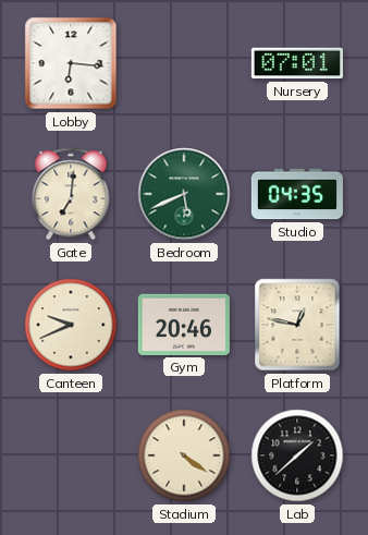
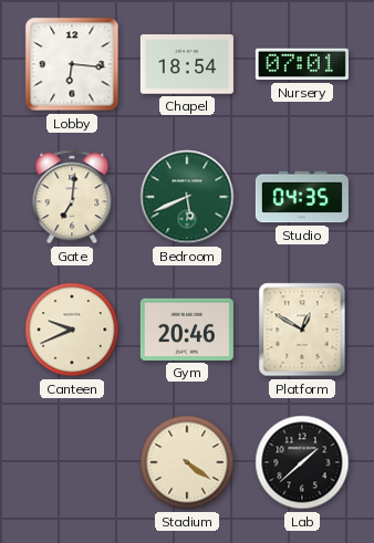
Chapel: none -> 18:54
Platform: 12:47 -> 12:50
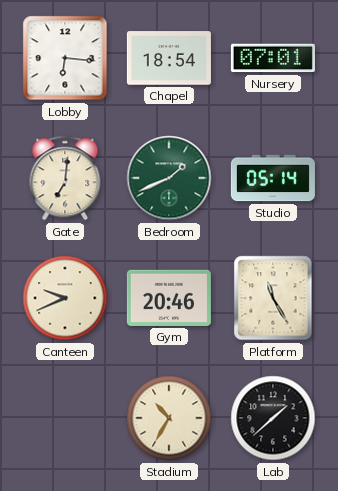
Bedroom: 5:41 -> 1:41
Studio: 04:35 -> 05:14
Platform: 12:50 -> 11:25
Stadium: 4:21 -> 10:35
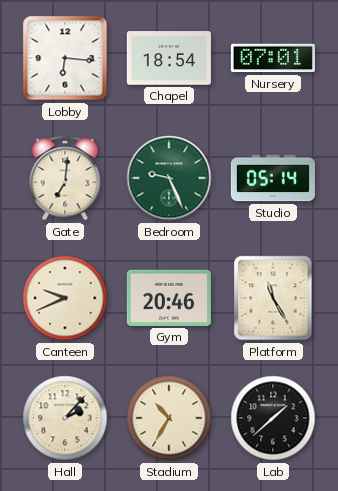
Bedroom: 1:41 -> 9:26
Hall: none -> 2:07
